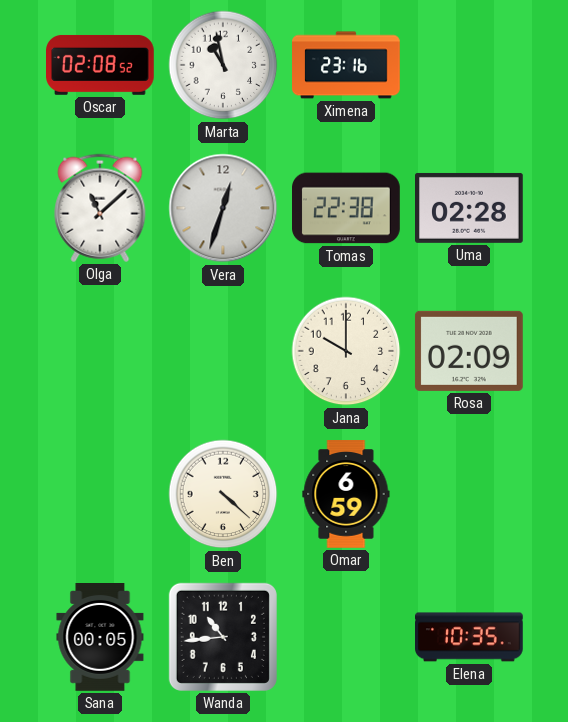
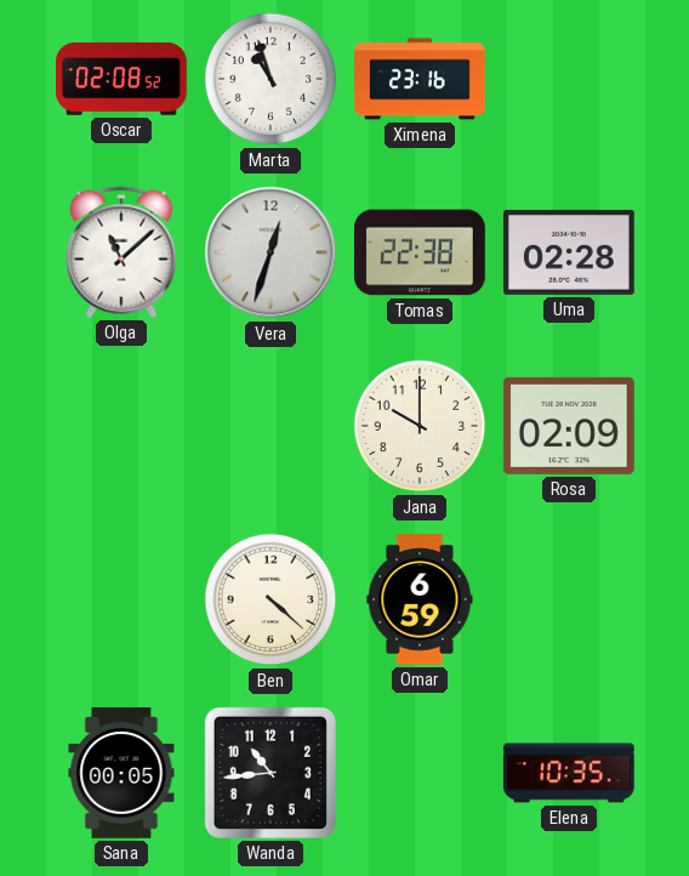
Marta: 10:58 -> 10:57
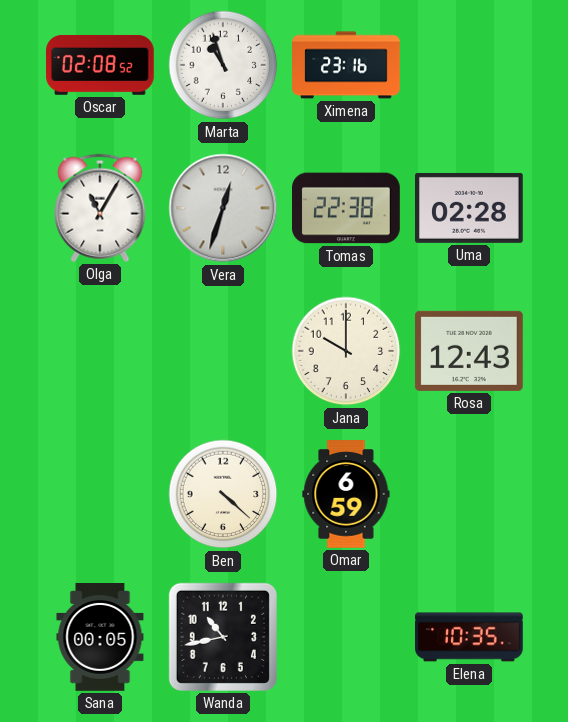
Olga: 11:08 -> 11:05
Rosa: 02:09 -> 12:43
Wanda: 10:44 -> 10:43
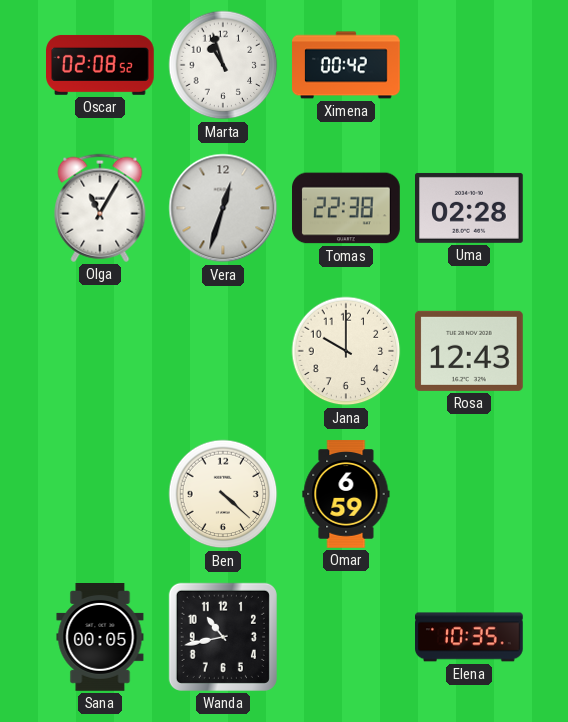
Ximena: 23:16 -> 00:42
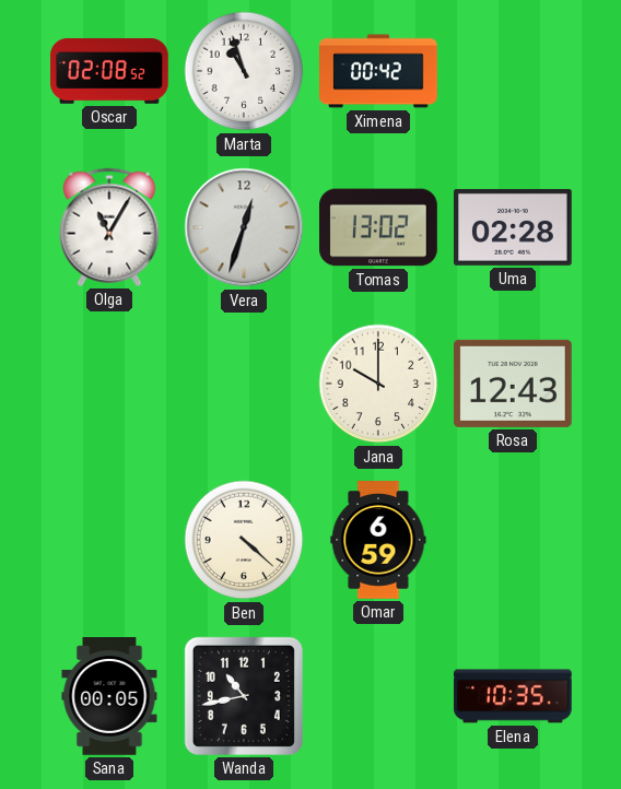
Tomas: 22:38 -> 13:02
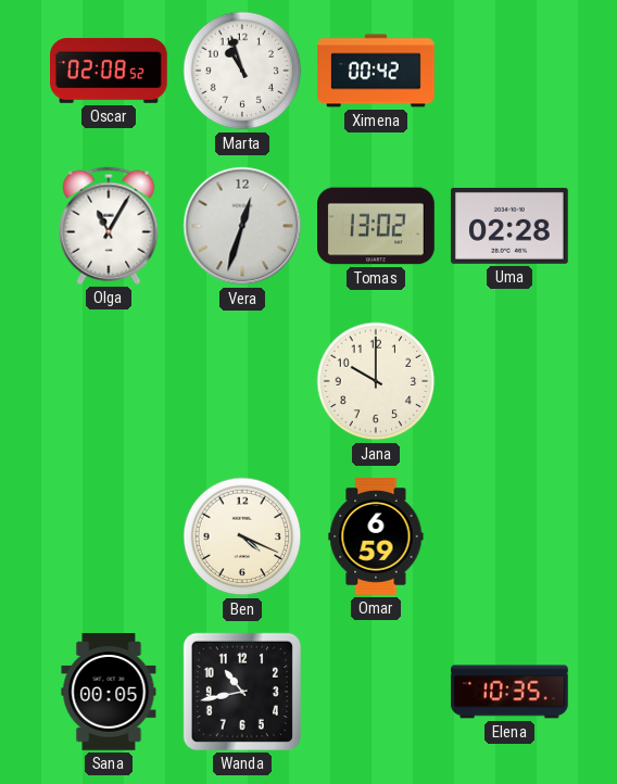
Rosa: 12:43 -> none
Ben: 4:22 -> 4:19
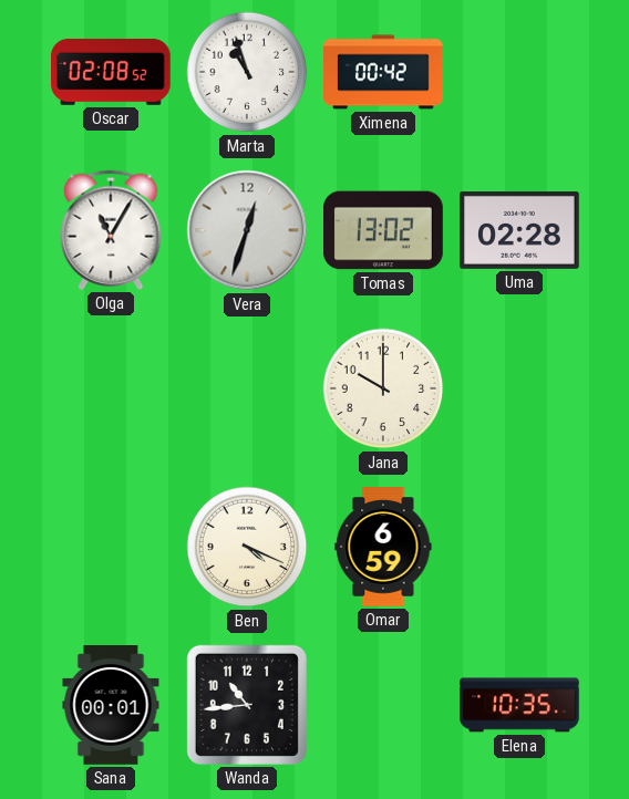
Sana: 00:05 -> 00:01
Wanda: 10:43 -> 10:44
